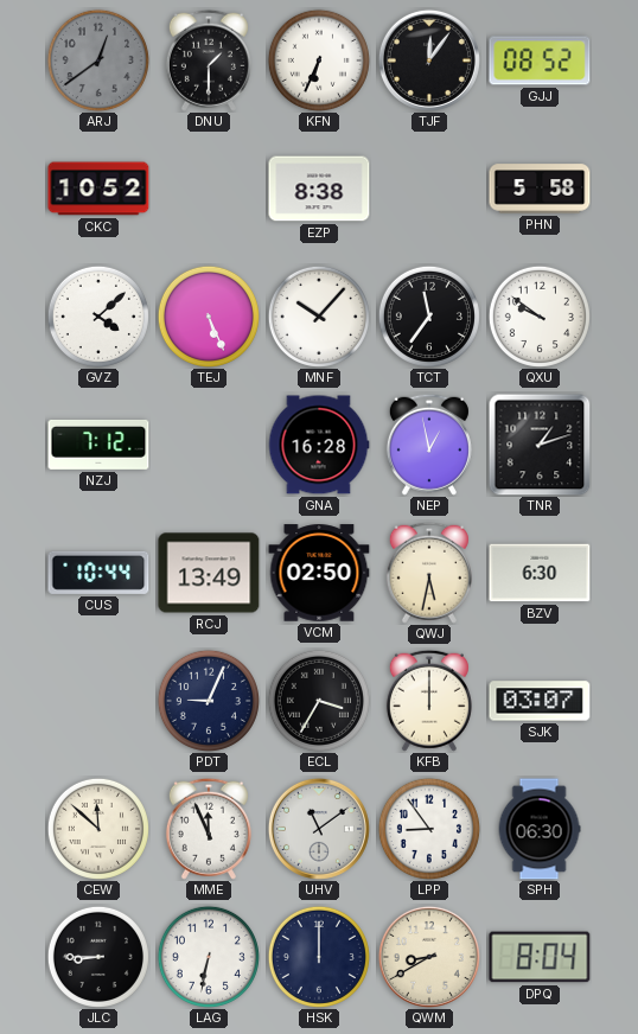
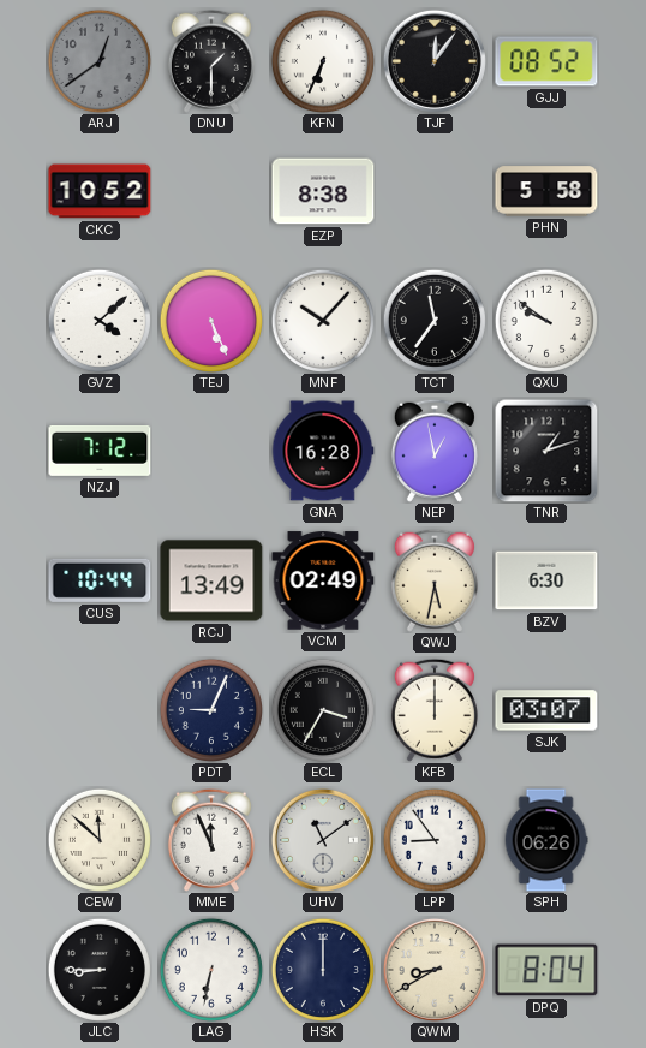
VCM: 02:50 -> 02:49
SPH: 06:30 -> 06:26
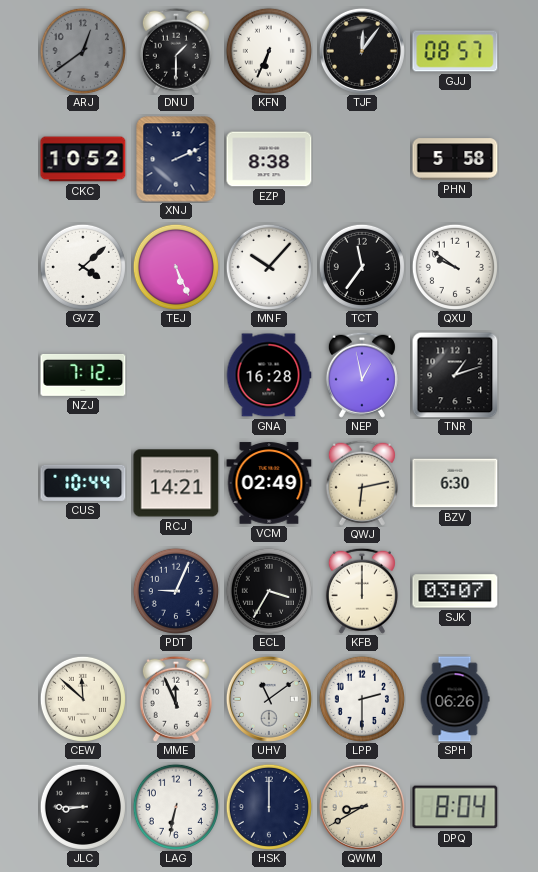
GJJ: 08:52 -> 08:57
XNJ: none -> 2:11
RCJ: 13:49 -> 14:21
QWJ: 5:32 -> 6:13
LPP: 8:54 -> 2:30
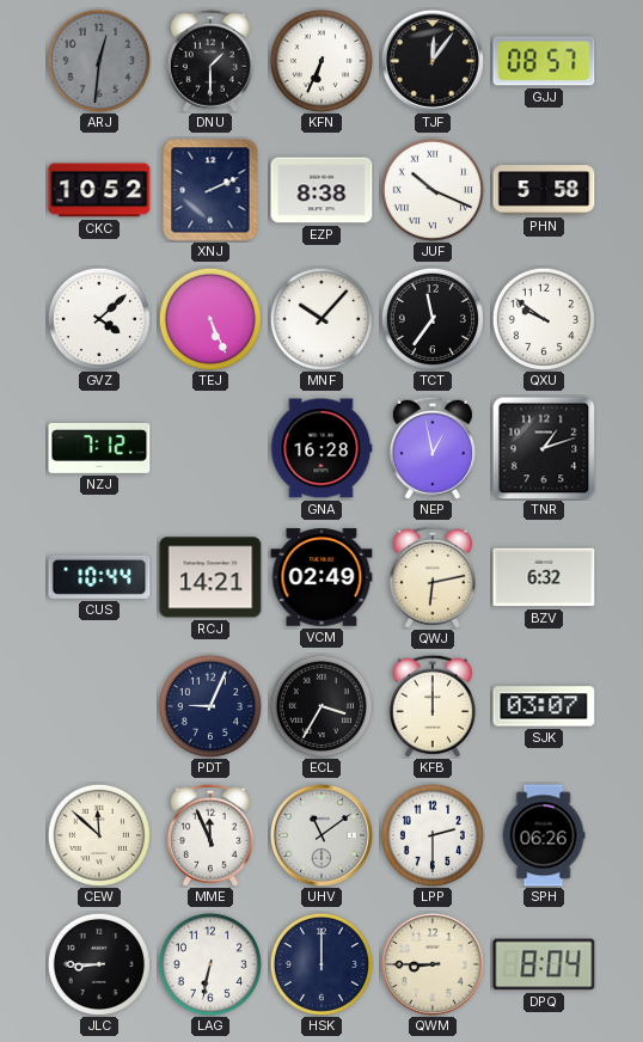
ARJ: 12:39 -> 12:31
JUF: none -> 10:19
BZV: 6:30 -> 6:32
QWM: 8:40 -> 8:45
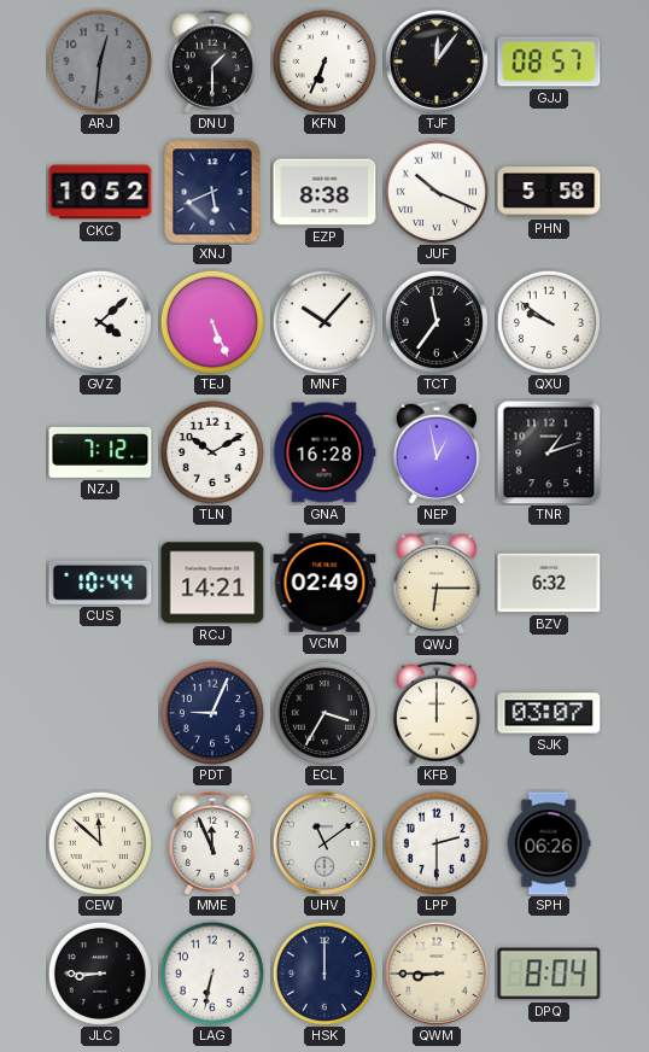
XNJ: 2:11 -> 5:41
TLN: none -> 10:10
QWJ: 6:13 -> 6:15
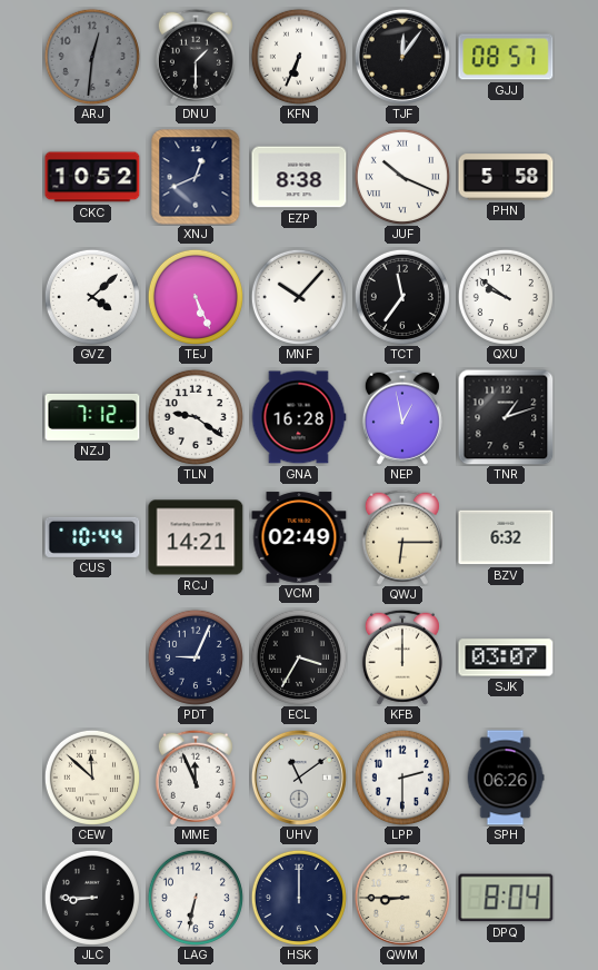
XNJ: 5:41 -> 12:41
TLN: 10:10 -> 9:21
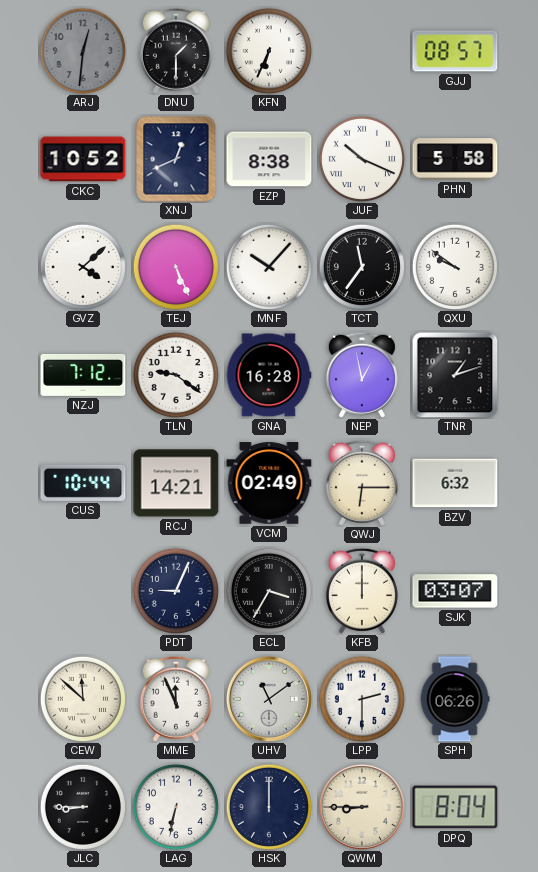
TJF: 12:06 -> none
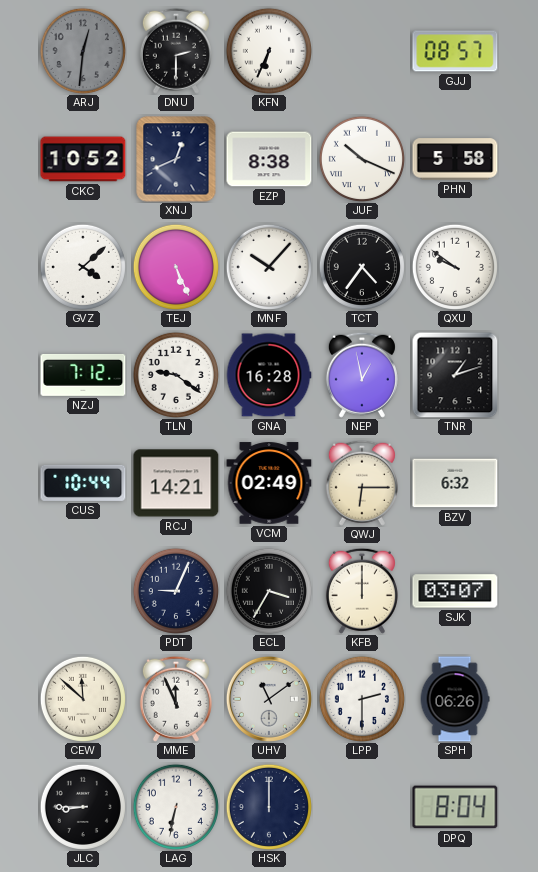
DNU: 1:30 -> 2:30
TCT: 11:36 -> 4:36
QWM: 8:45 -> none
